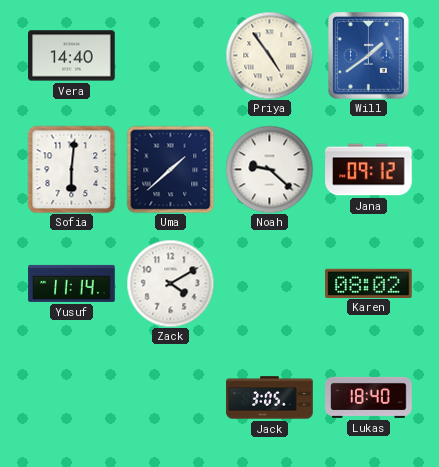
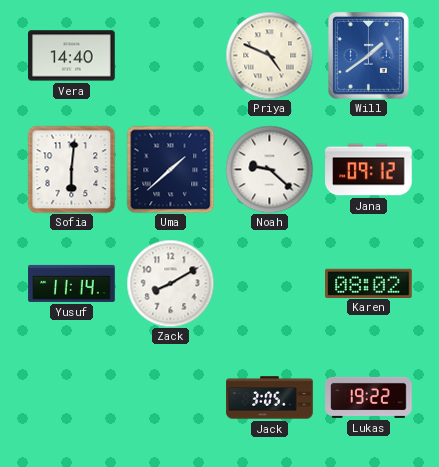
Priya: 4:54 -> 4:49
Zack: 4:10 -> 8:10
Lukas: 18:40 -> 19:22
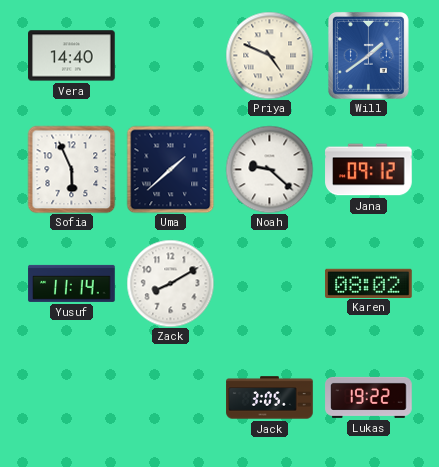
Sofia: 6:01 -> 5:56
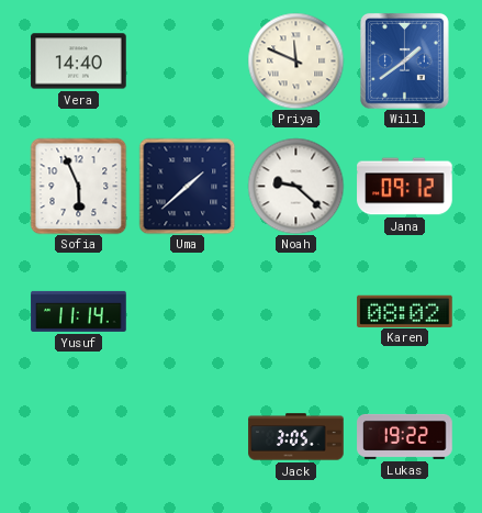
Priya: 4:49 -> 11:49
Zack: 8:10 -> none
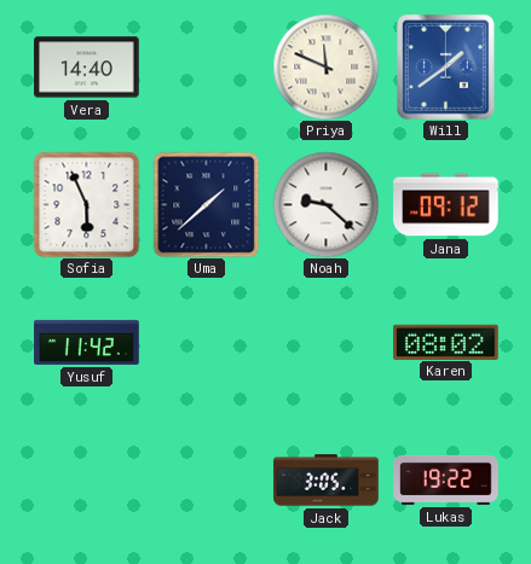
Yusuf: 11:14 -> 11:42
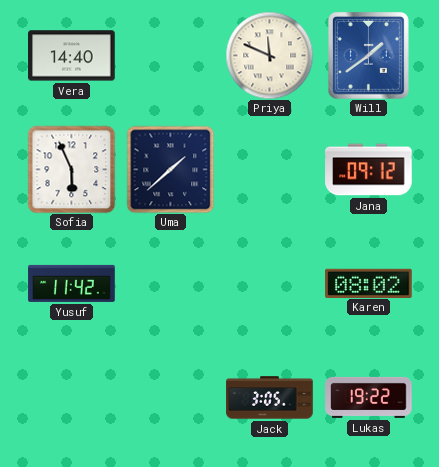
Noah: 9:22 -> none
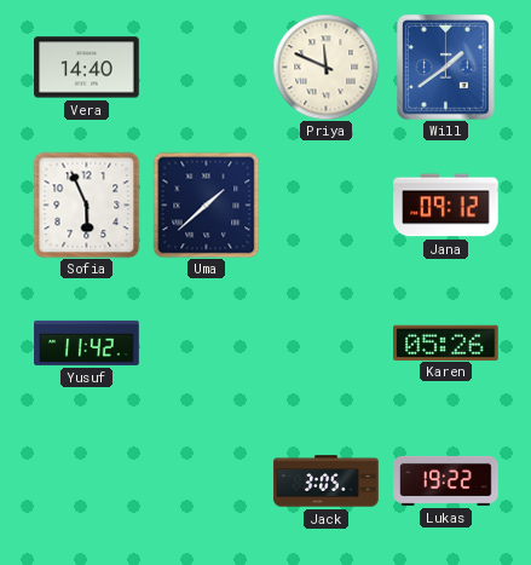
Karen: 08:02 -> 05:26
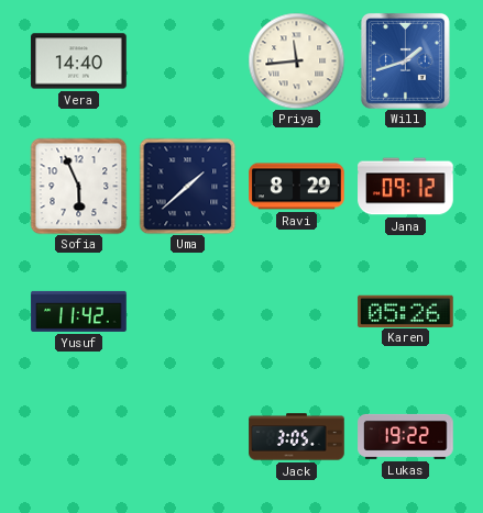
Priya: 11:49 -> 11:44
Will: 1:39 -> 1:42
Ravi: none -> 8:29
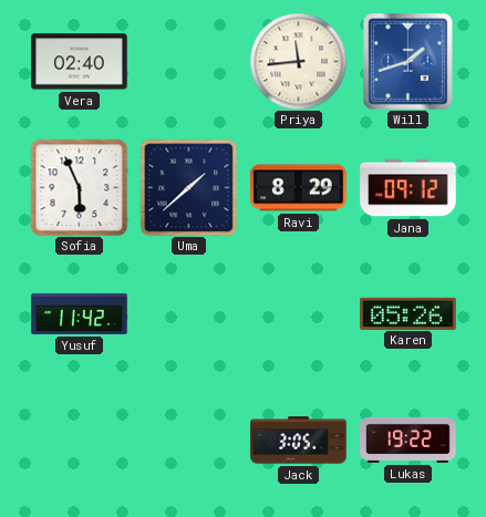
Vera: 14:40 -> 02:40
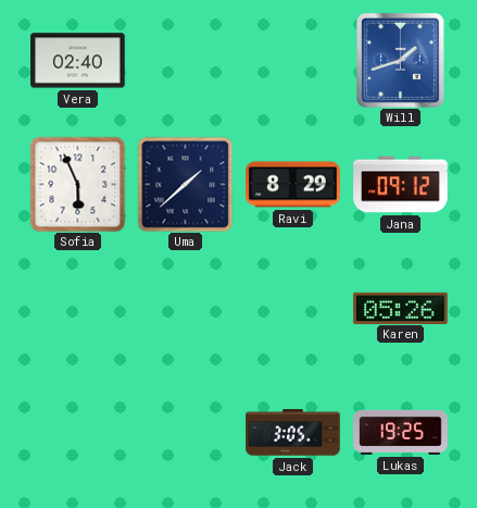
Priya: 11:44 -> none
Yusuf: 11:42 -> none
Lukas: 19:22 -> 19:25
